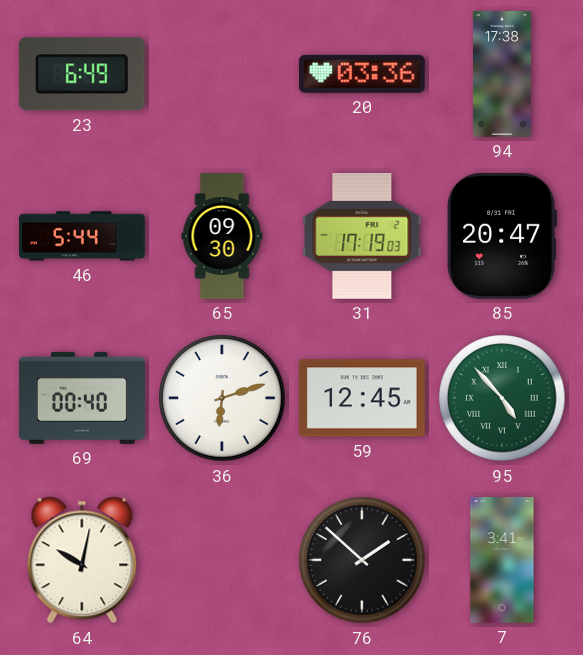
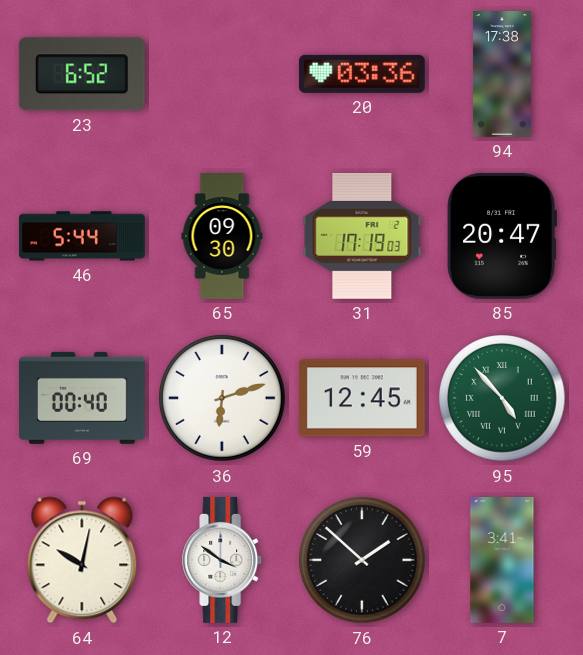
23: 6:49 -> 6:52
12: none -> 3:51
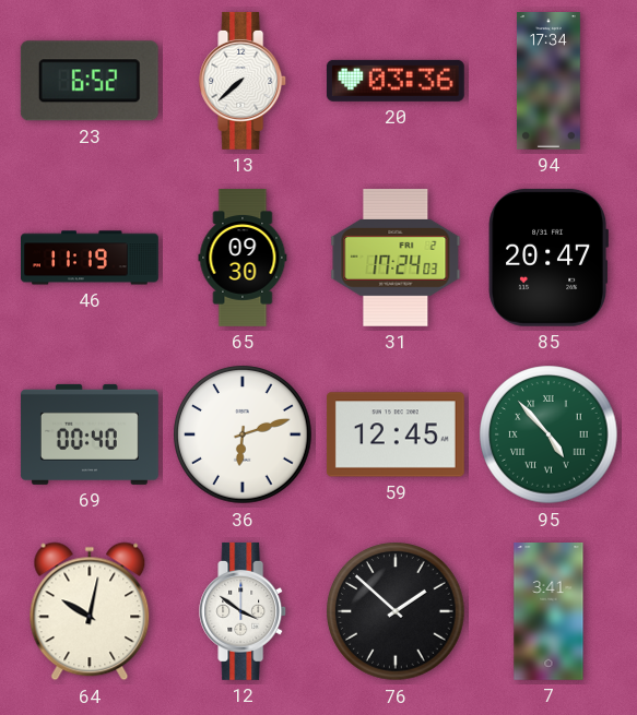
13: none -> 7:38
94: 17:38 -> 17:34
46: 5:44 -> 11:19
31: 17:19 -> 17:24
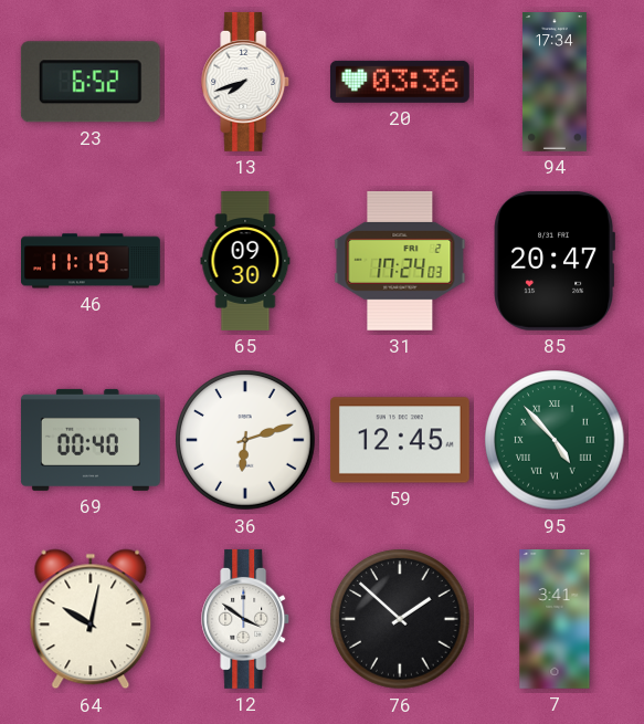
13: 7:38 -> 7:42
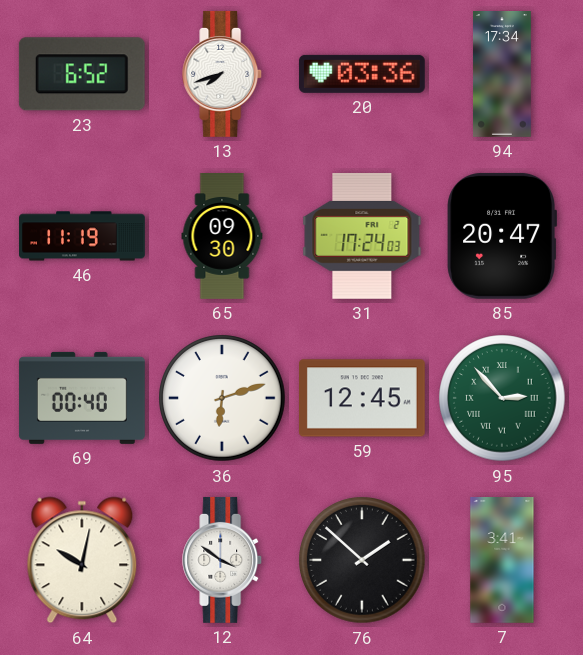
95: 4:53 -> 2:53
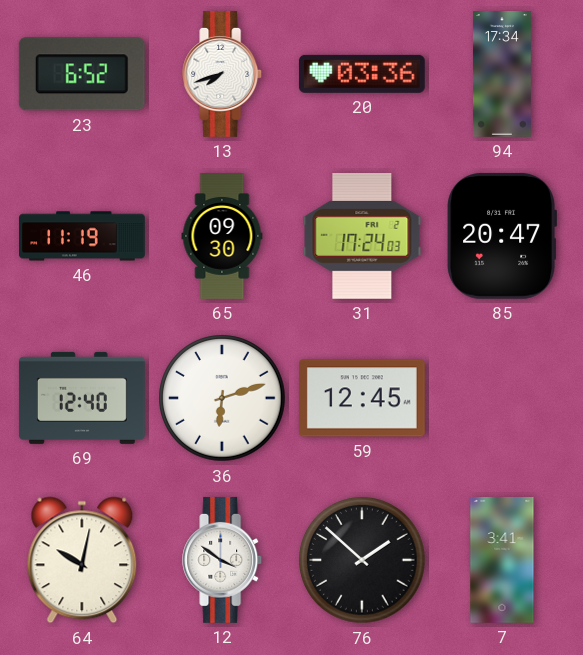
69: 00:40 -> 12:40
95: 2:53 -> none
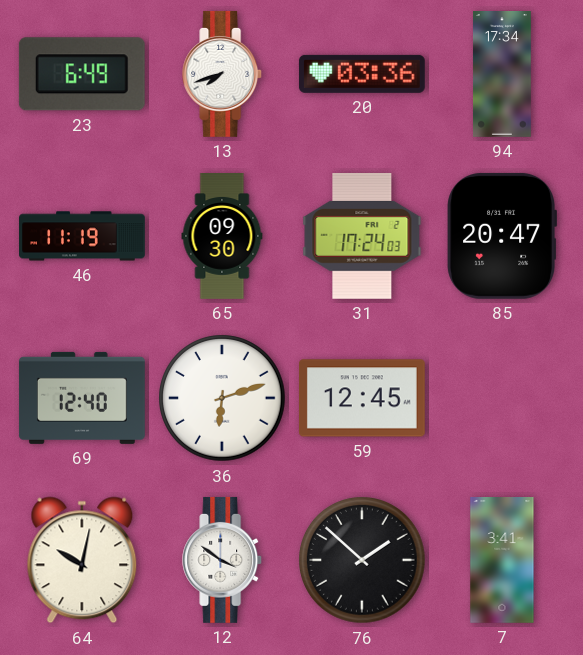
23: 6:52 -> 6:49
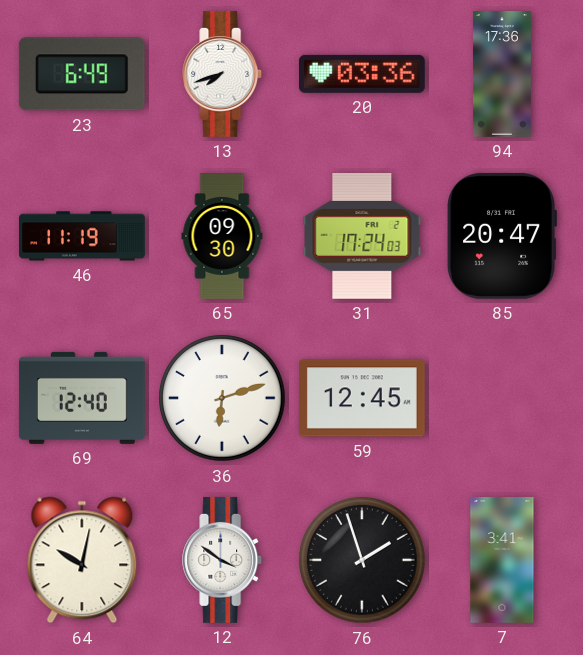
94: 17:34 -> 17:36
76: 1:52 -> 1:57
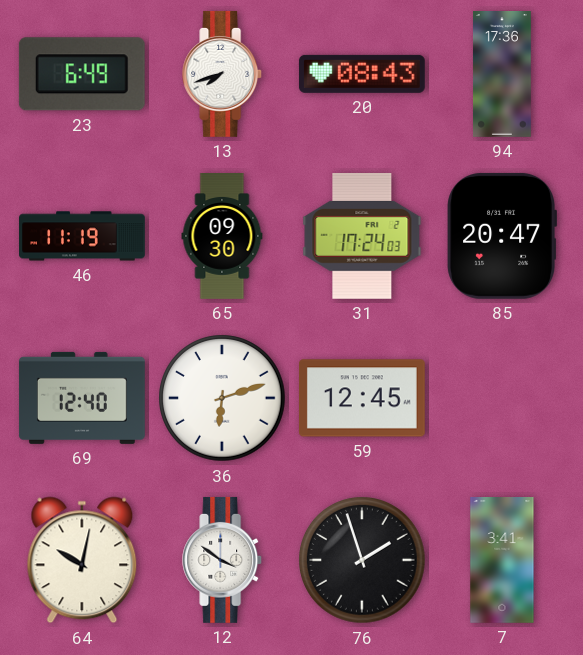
20: 03:36 -> 08:43
